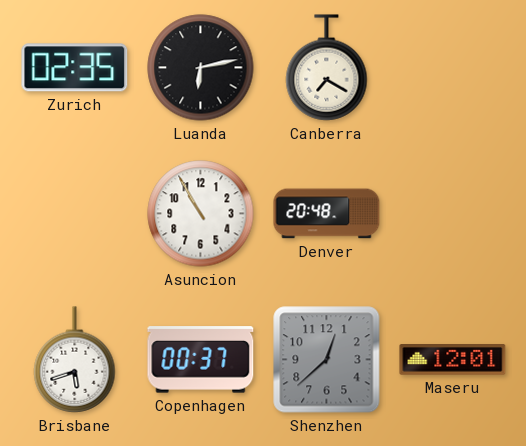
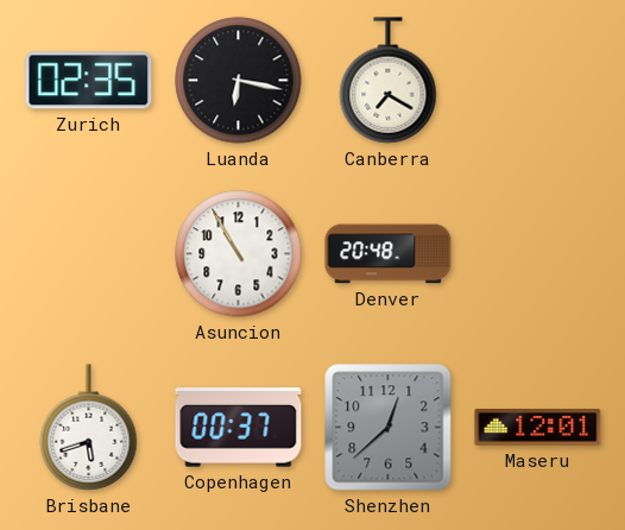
Luanda: 6:13 -> 6:17
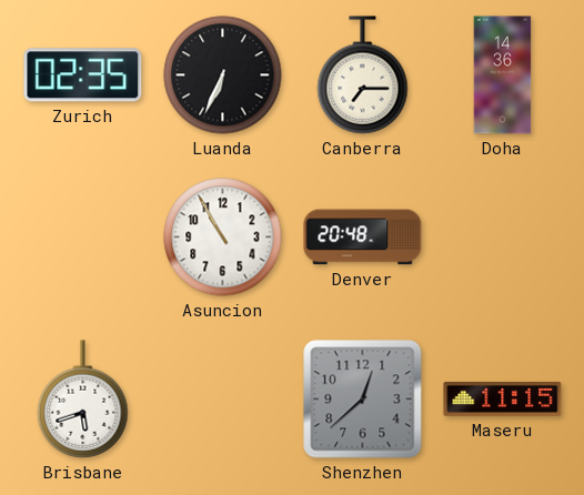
Luanda: 6:17 -> 6:34
Canberra: 7:20 -> 7:15
Doha: none -> 14:36
Copenhagen: 00:37 -> none
Maseru: 12:01 -> 11:15
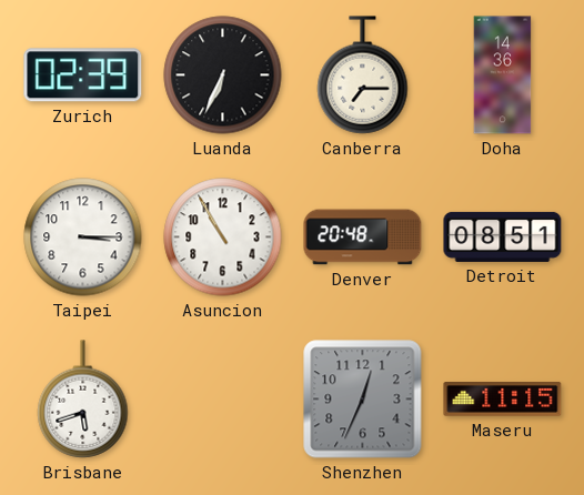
Zurich: 02:35 -> 02:39
Taipei: none -> 3:15
Detroit: none -> 08:51
Shenzhen: 12:38 -> 12:34
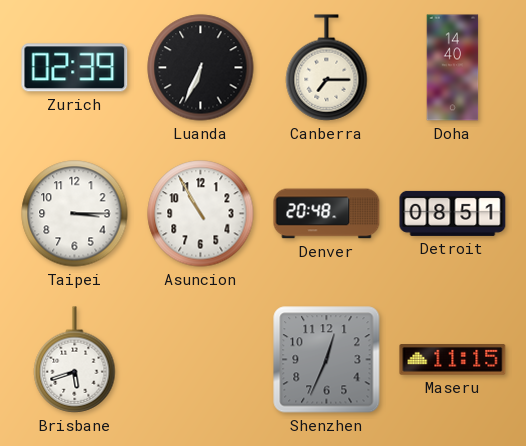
Doha: 14:36 -> 14:40
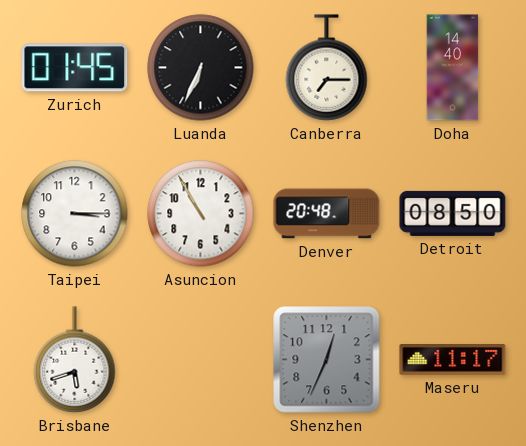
Zurich: 02:39 -> 01:45
Detroit: 08:51 -> 08:50
Maseru: 11:15 -> 11:17
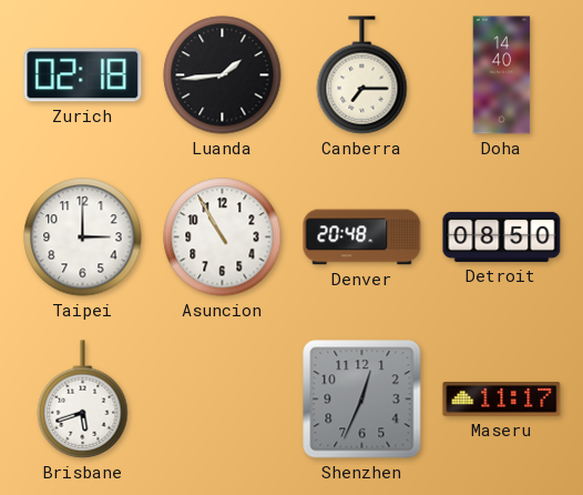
Zurich: 01:45 -> 02:18
Luanda: 6:34 -> 1:44
Taipei: 3:15 -> 3:00
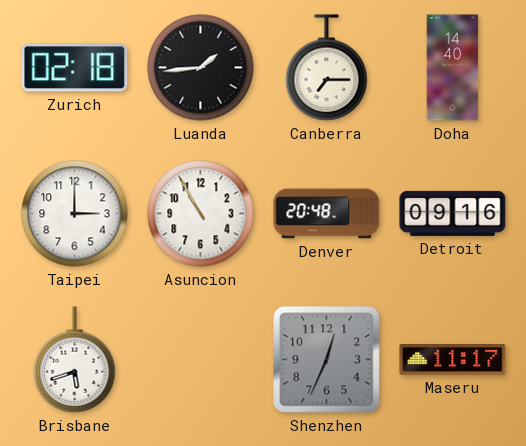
Detroit: 08:50 -> 09:16
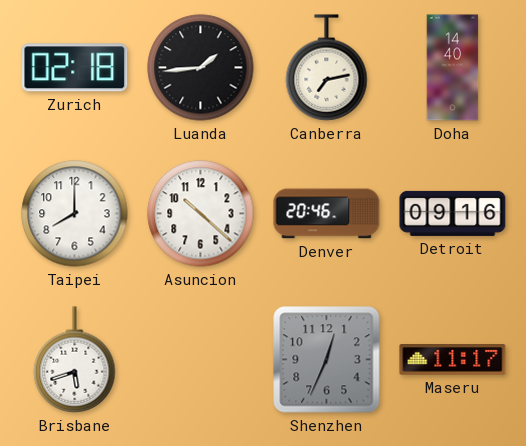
Canberra: 7:15 -> 7:13
Taipei: 3:00 -> 8:00
Asuncion: 10:55 -> 10:22
Denver: 20:48 -> 20:46
